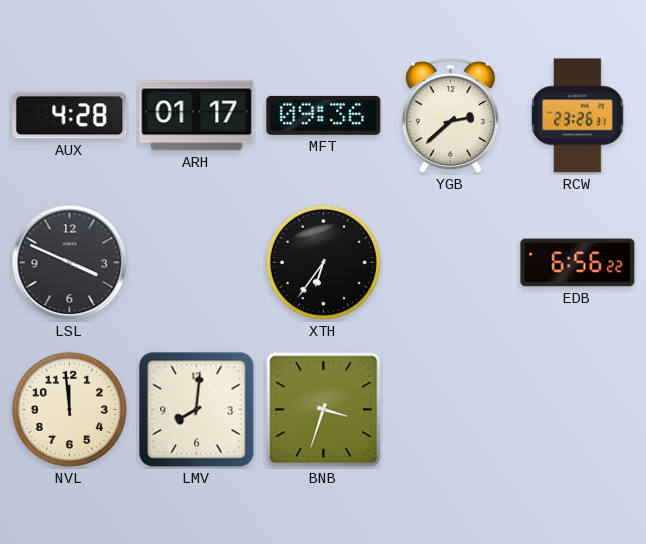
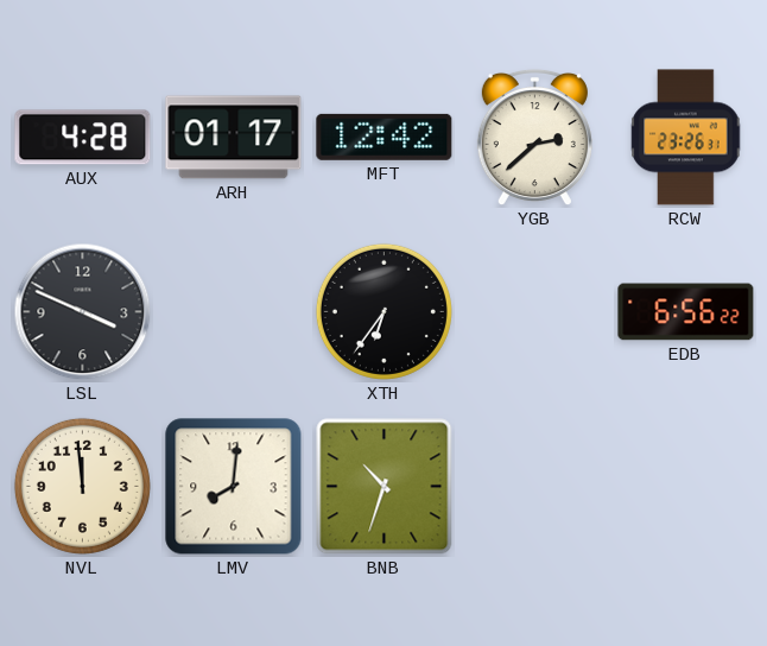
MFT: 09:36 -> 12:42
BNB: 3:33 -> 10:33
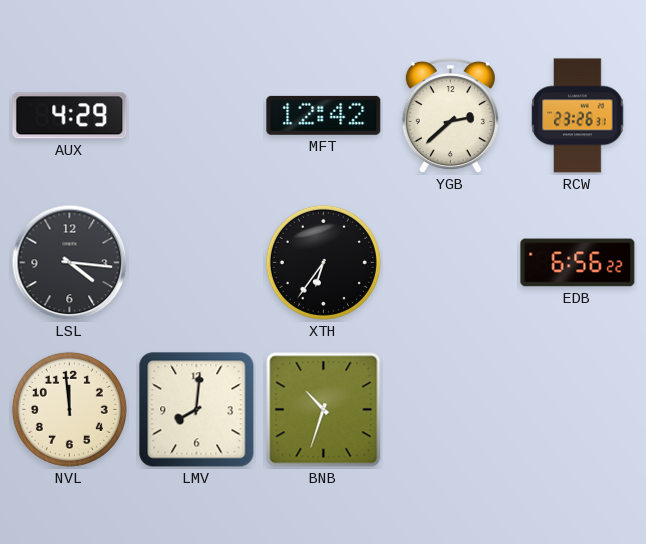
AUX: 4:28 -> 4:29
ARH: 01:17 -> none
LSL: 3:49 -> 4:16
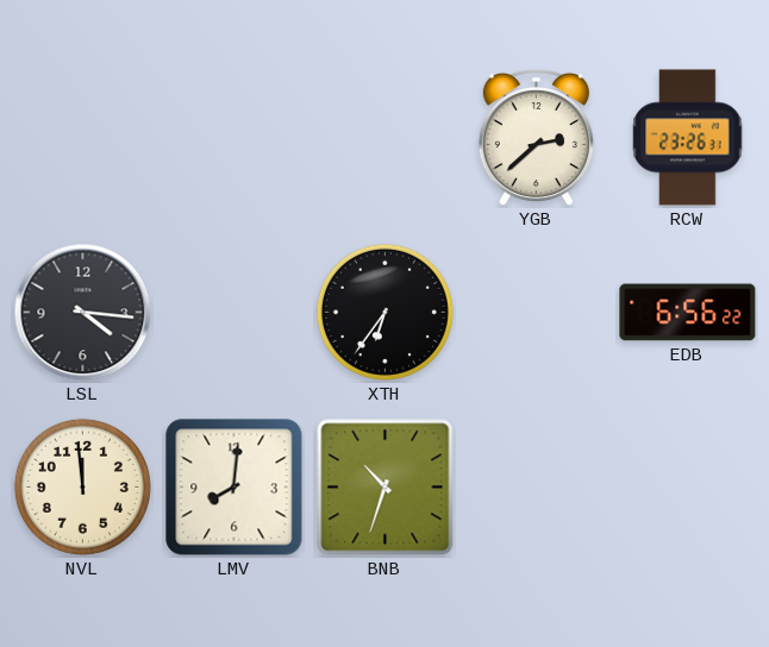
AUX: 4:29 -> none
MFT: 12:42 -> none
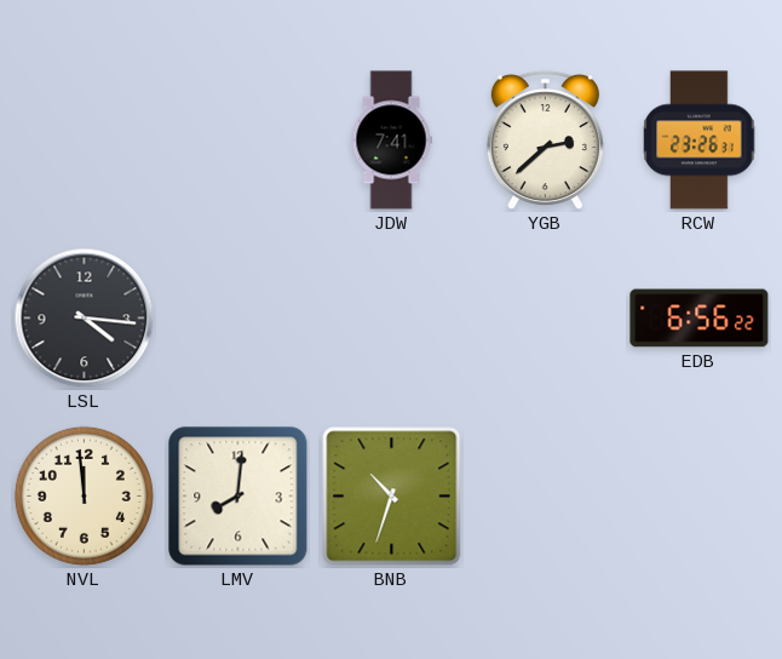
JDW: none -> 7:41
XTH: 6:36 -> none
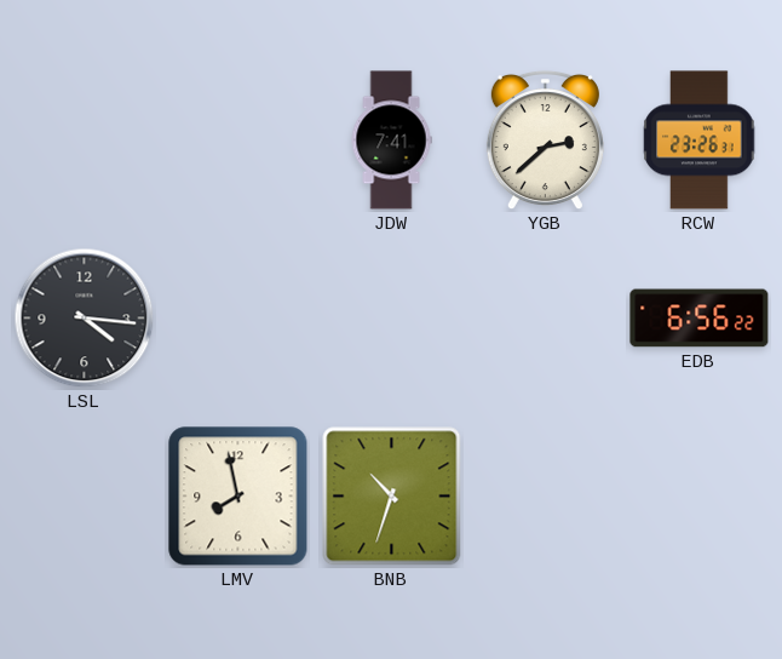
NVL: 11:59 -> none
LMV: 8:01 -> 7:58
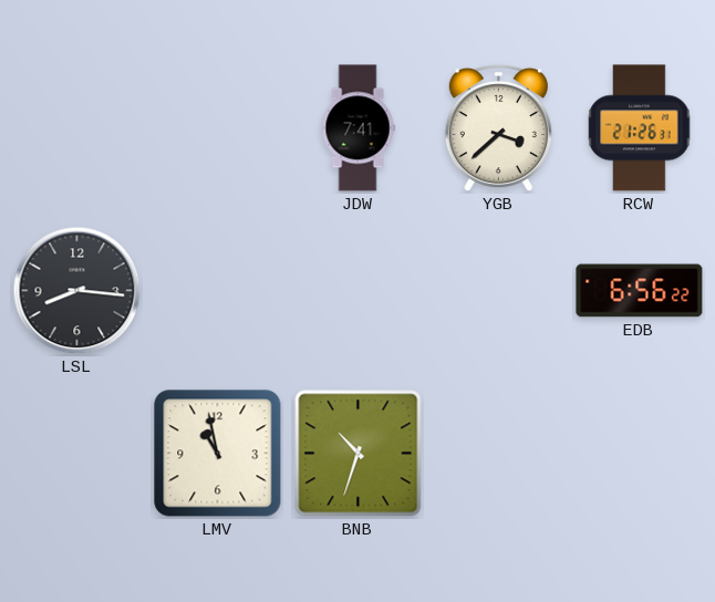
YGB: 2:38 -> 3:38
RCW: 23:26 -> 21:26
LSL: 4:16 -> 8:16
LMV: 7:58 -> 10:58
